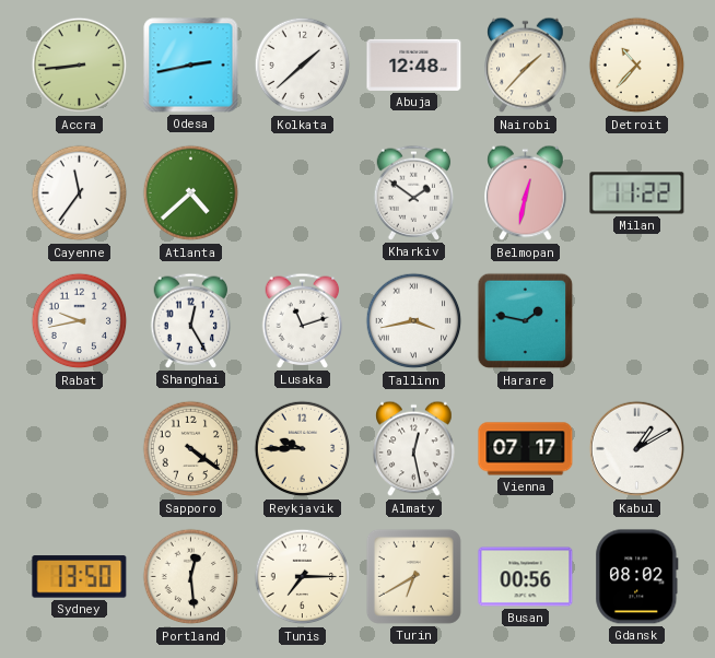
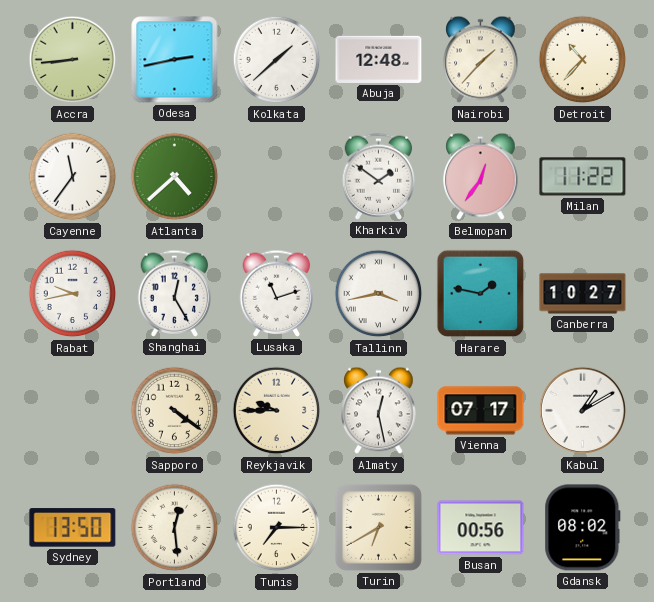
Belmopan: 12:32 -> 12:36
Canberra: none -> 10:27
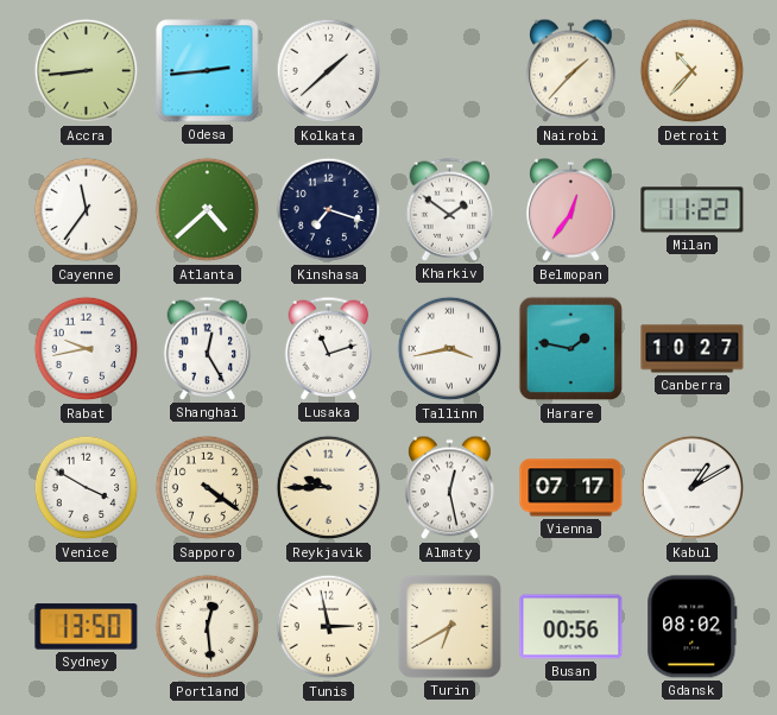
Odesa: 2:43 -> 2:44
Abuja: 12:48 -> none
Kinshasa: none -> 7:18
Venice: none -> 3:50
Tunis: 7:15 -> 2:58
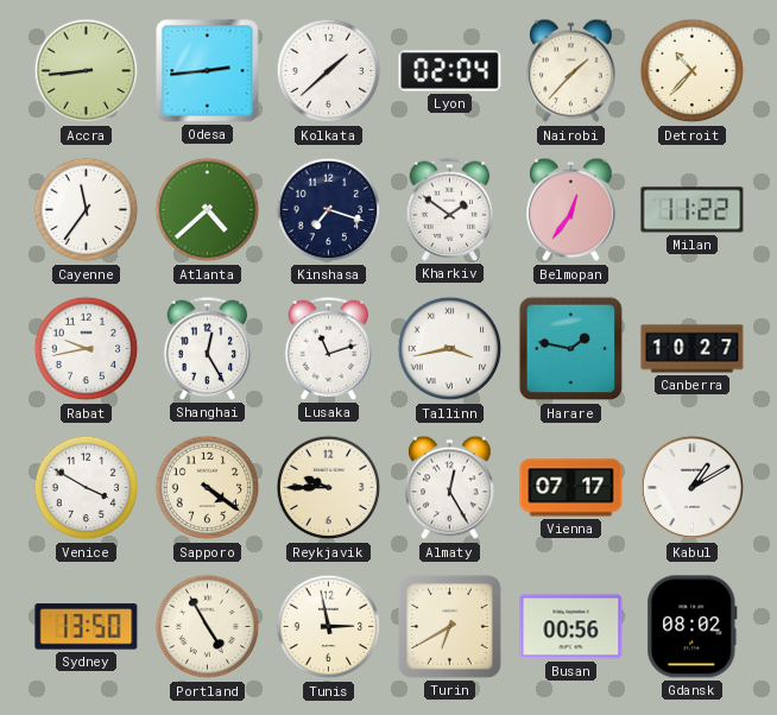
Lyon: none -> 02:04
Almaty: 12:28 -> 12:25
Portland: 12:29 -> 4:55
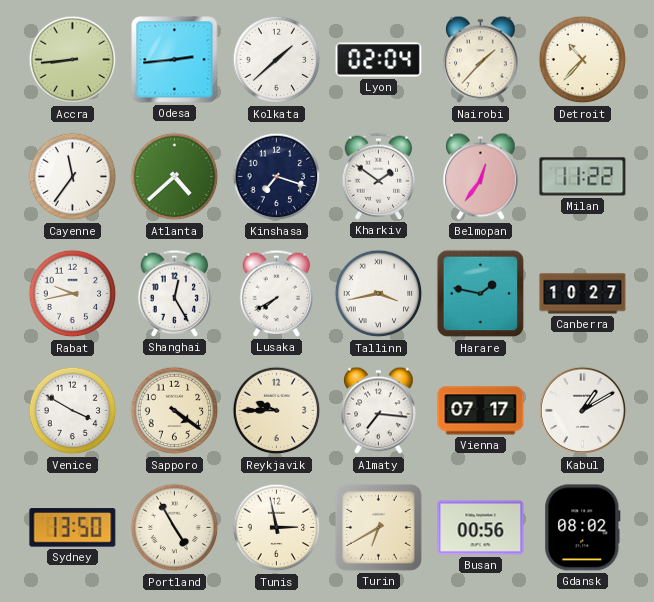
Lusaka: 11:12 -> 7:40
Almaty: 12:25 -> 7:16
